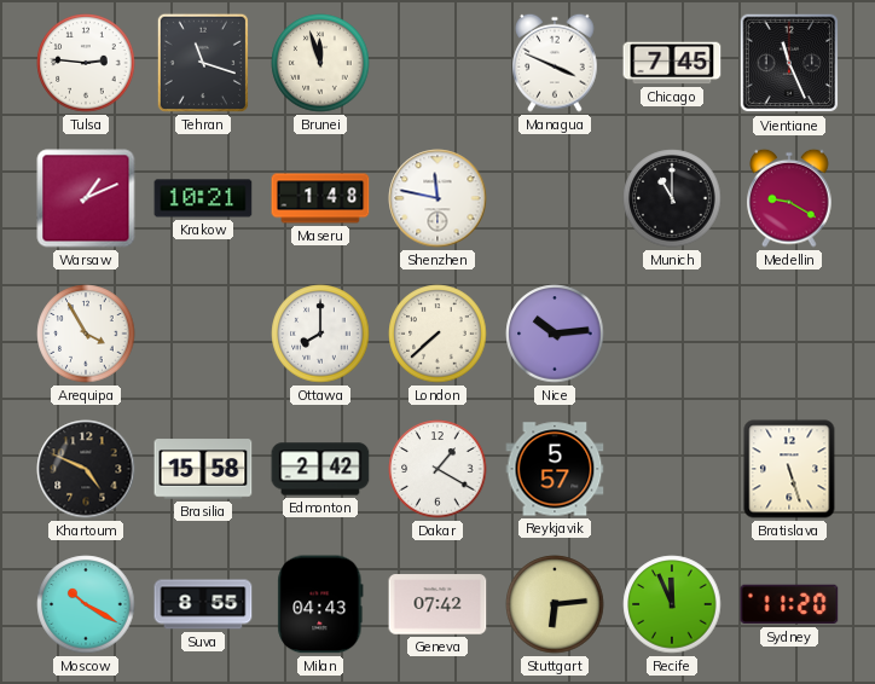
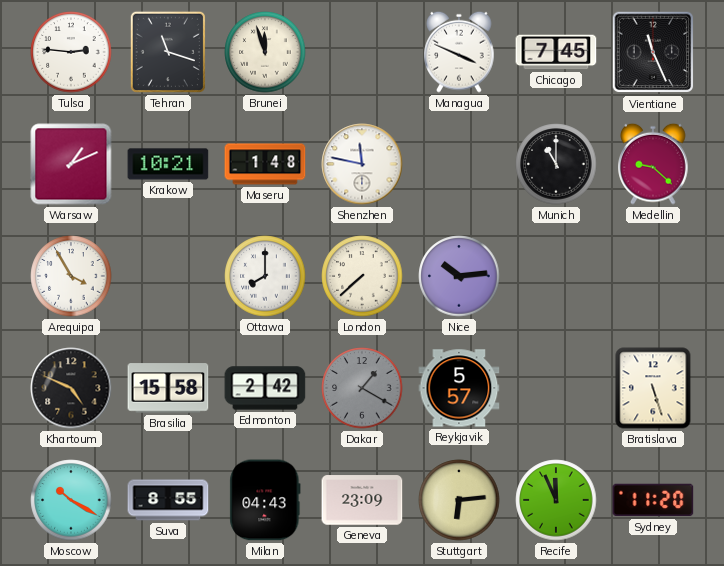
Medellin: 9:20 -> 9:22
Dakar dial: white -> grey
Geneva: 07:42 -> 23:09
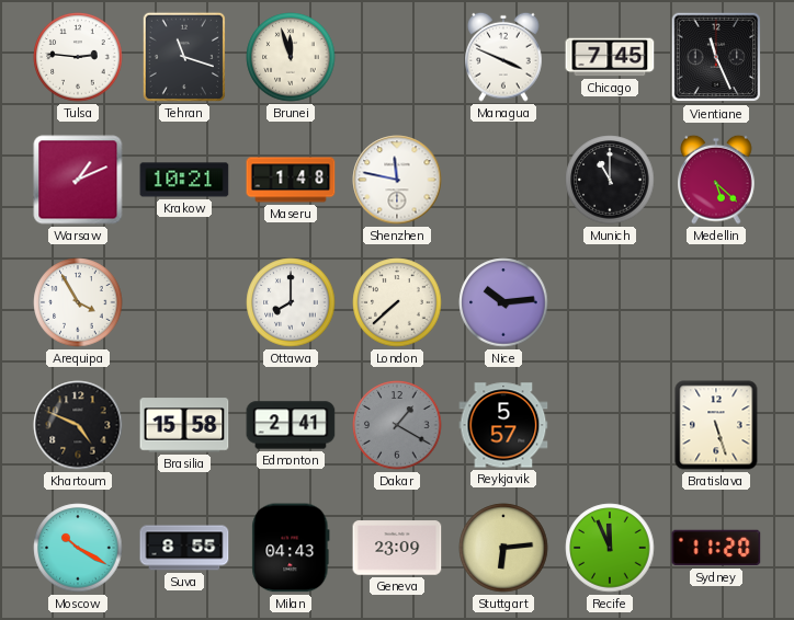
Medellin: 9:22 -> 5:22
Edmonton: 2:42 -> 2:41
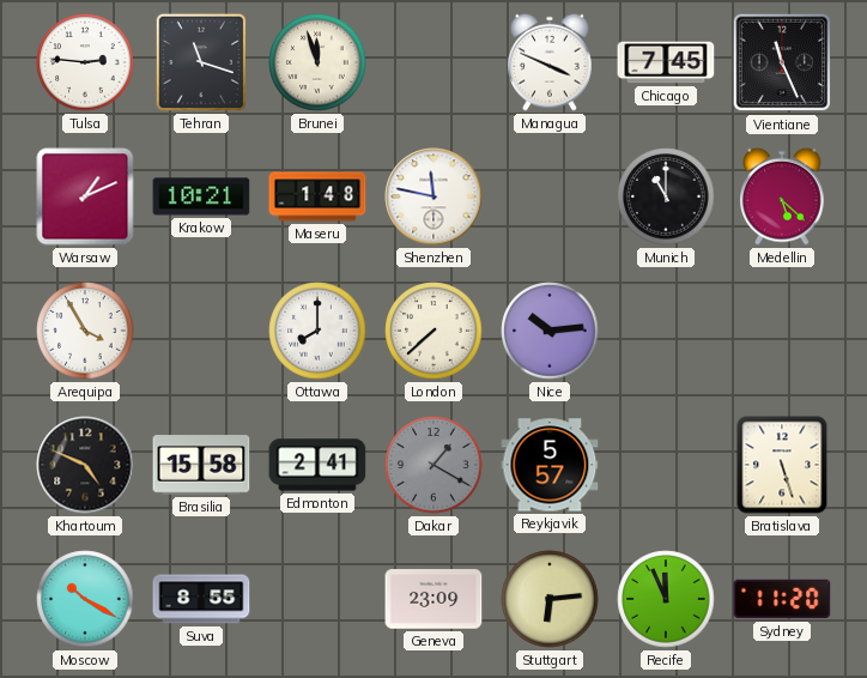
Milan: 04:43 -> none
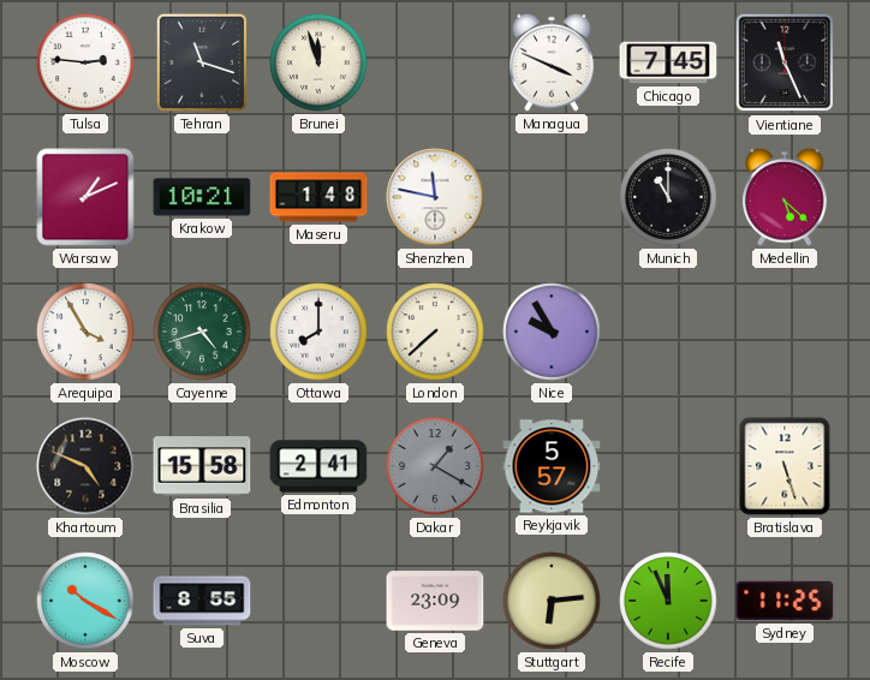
Cayenne: none -> 4:42
Nice: 10:14 -> 9:55
Sydney: 11:20 -> 11:25
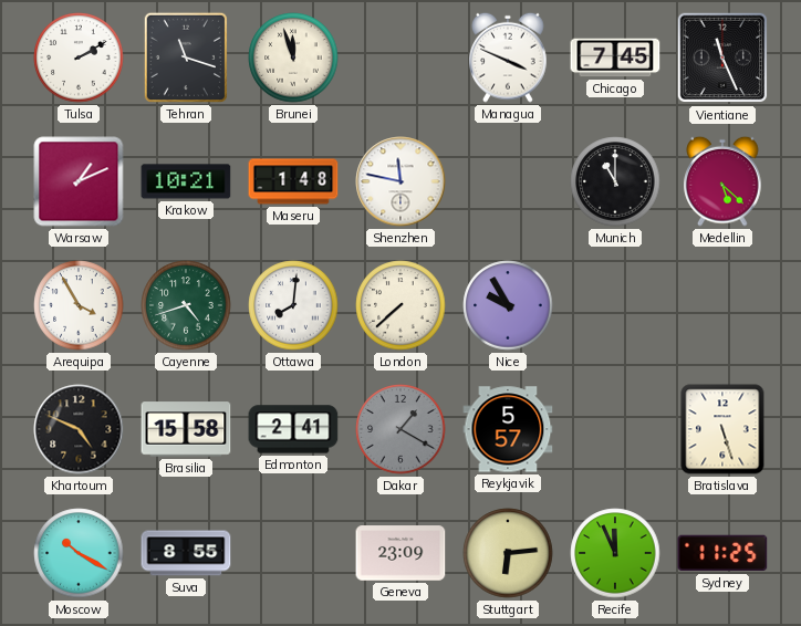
Tulsa: 2:46 -> 2:10
Ottawa: 8:00 -> 8:01
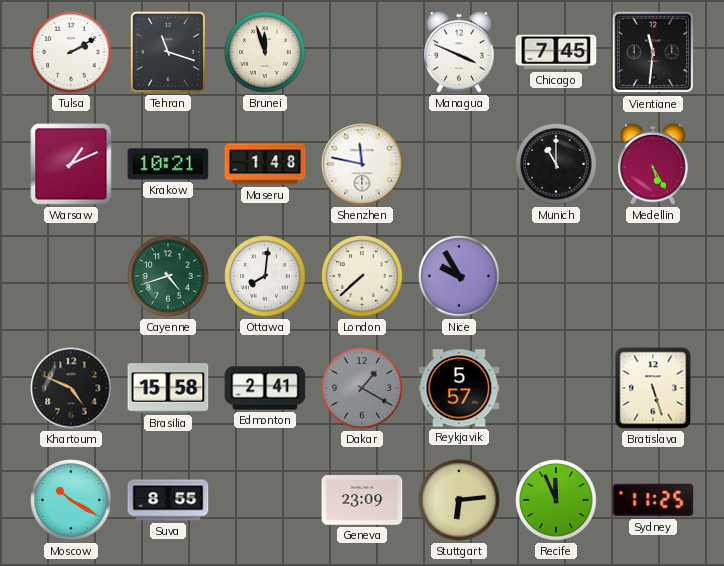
Vientiane: 11:26 -> 11:31
Medellin: 5:22 -> 5:25
Arequipa: 3:55 -> none
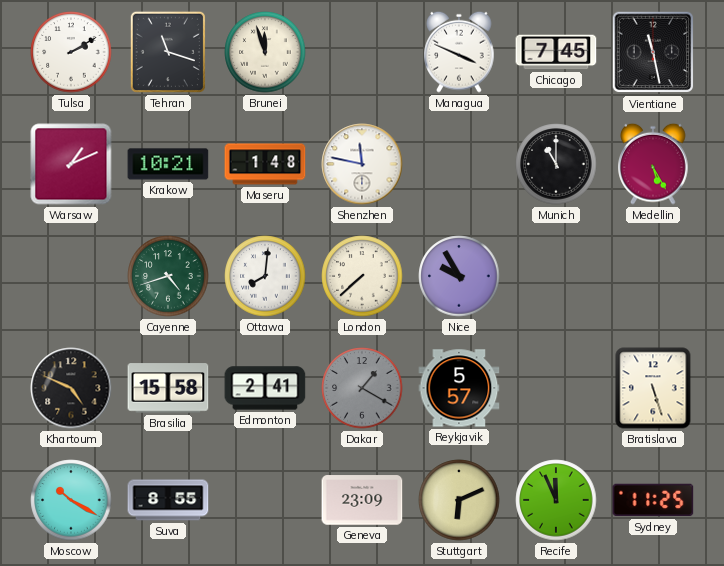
Vientiane: 11:31 -> 11:28
Stuttgart: 6:14 -> 6:11
